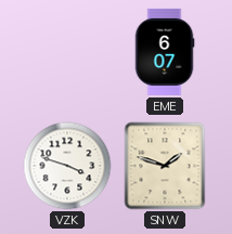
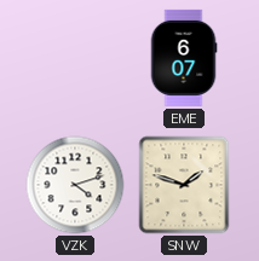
VZK: 3:48 -> 4:12
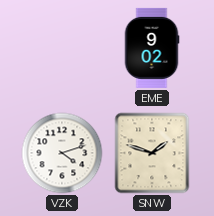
EME: 6:07 -> 9:02
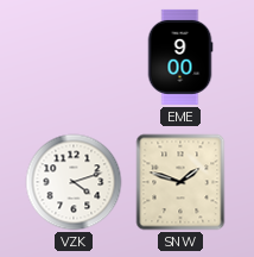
EME: 9:02 -> 9:00
